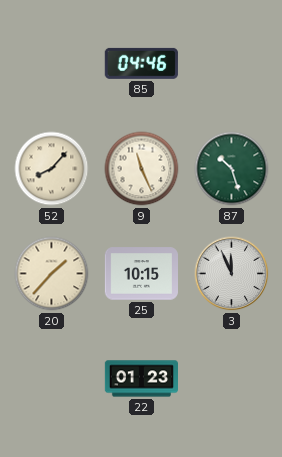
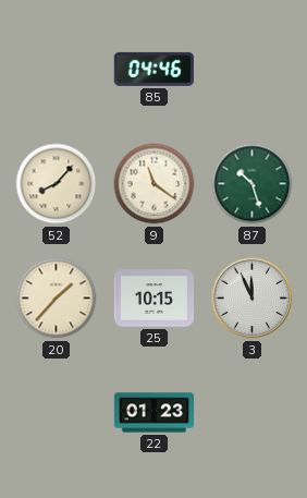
9: 11:26 -> 11:21
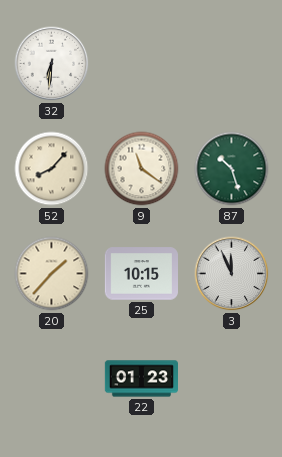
32: none -> 6:31
85: 04:46 -> none
